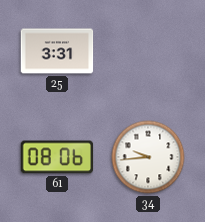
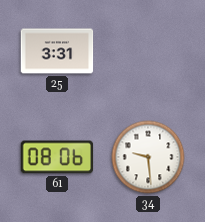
34: 9:44 -> 9:29
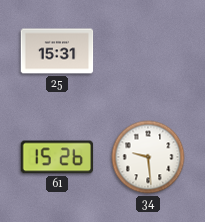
25: 3:31 -> 15:31
61: 08:06 -> 15:26
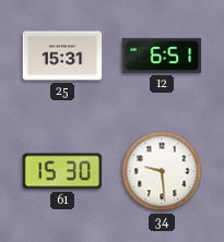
12: none -> 6:51
61: 15:26 -> 15:30
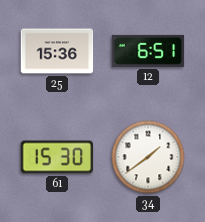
25: 15:31 -> 15:36
34: 9:29 -> 1:39
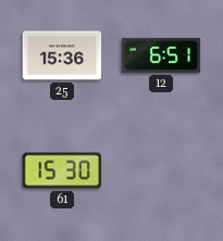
34: 1:39 -> none
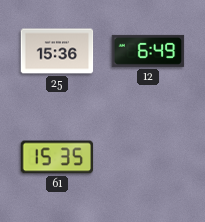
12: 6:51 -> 6:49
61: 15:30 -> 15:35
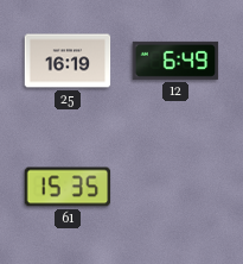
25: 15:36 -> 16:19
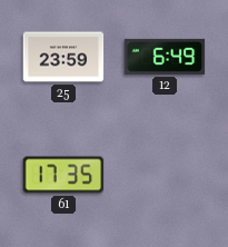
25: 16:19 -> 23:59
61: 15:35 -> 17:35
